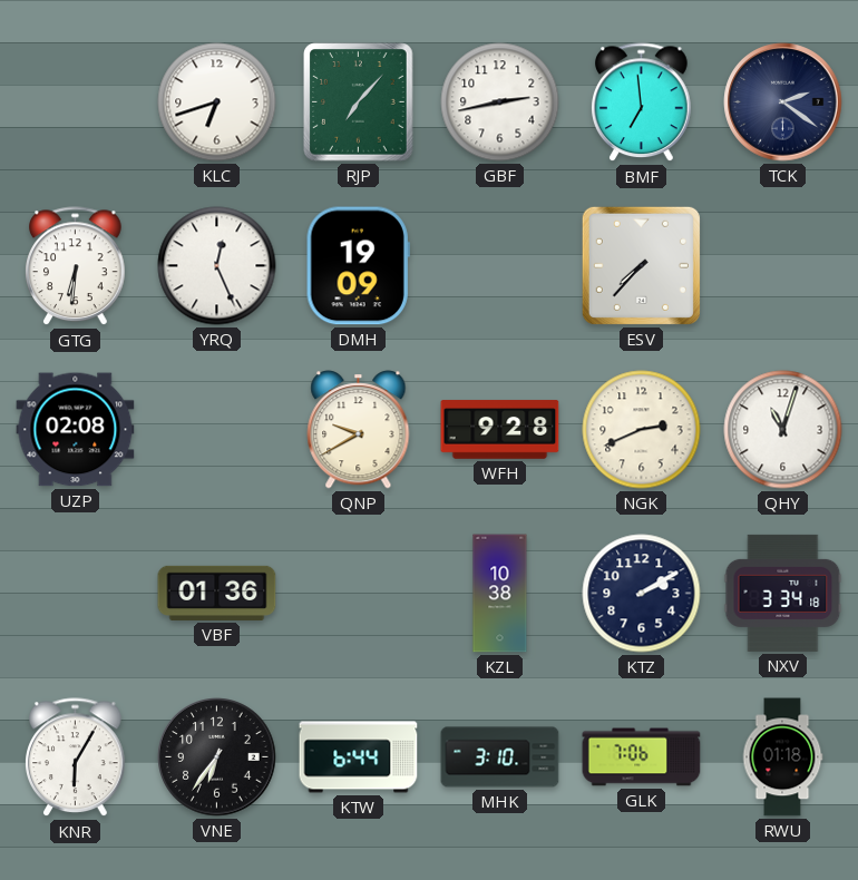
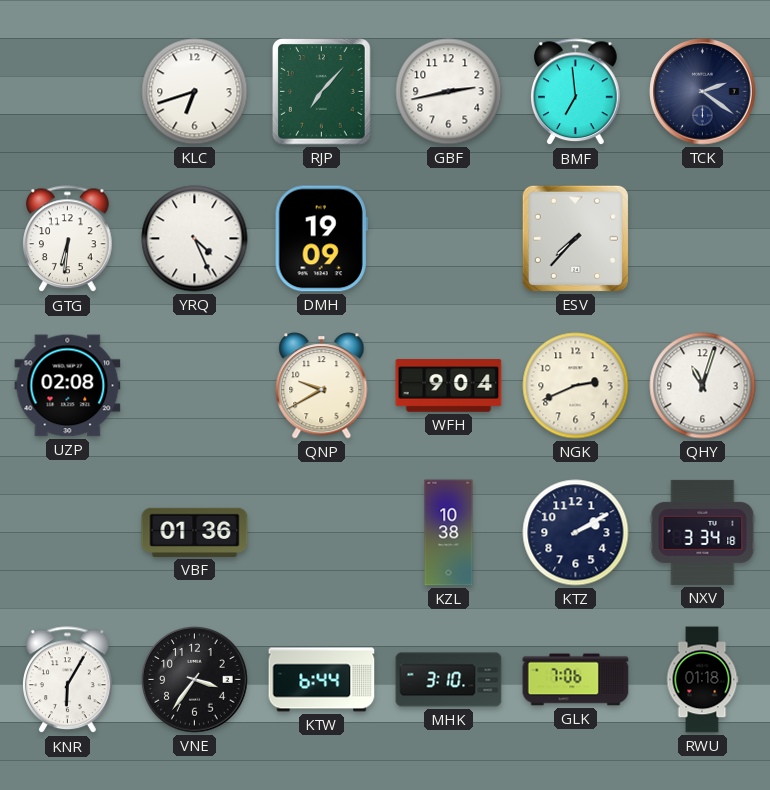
YRQ: 12:26 -> 4:26
WFH: 9:28 -> 9:04
VNE: 6:36 -> 3:36
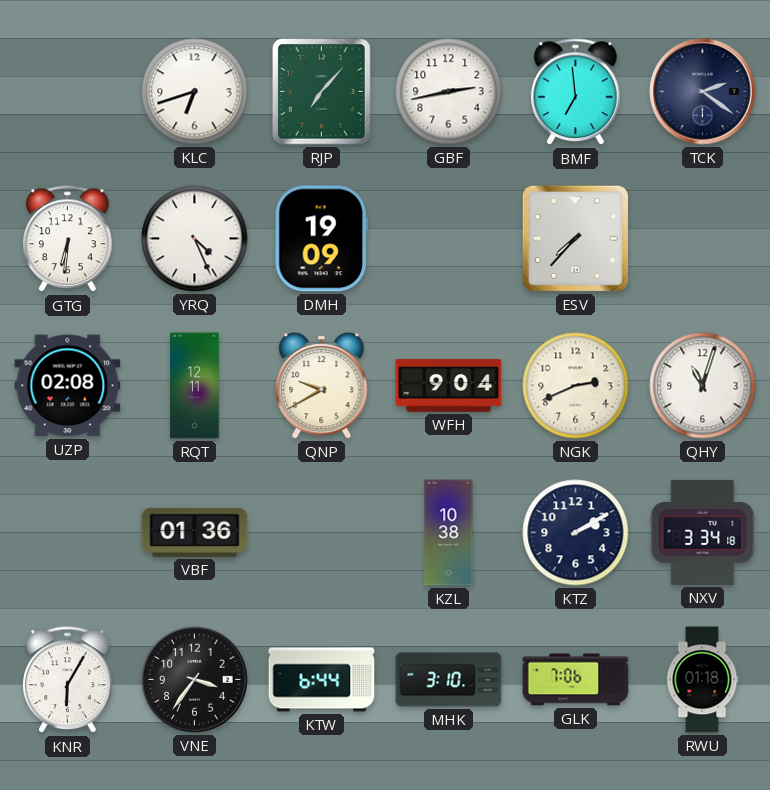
RQT: none -> 12:11
